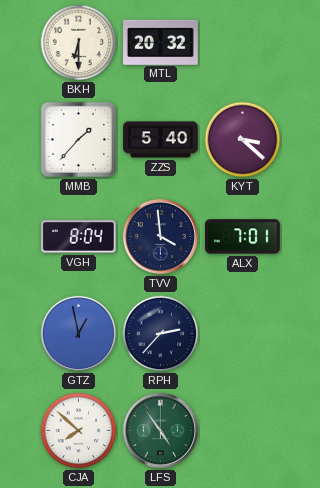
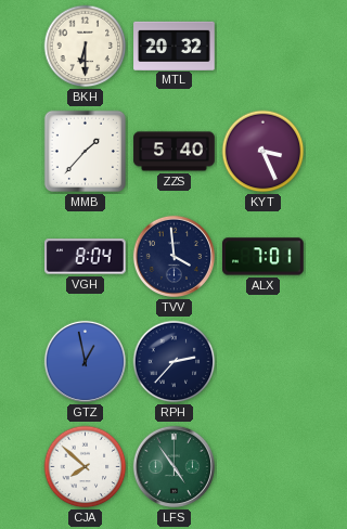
KYT: 3:22 -> 3:26
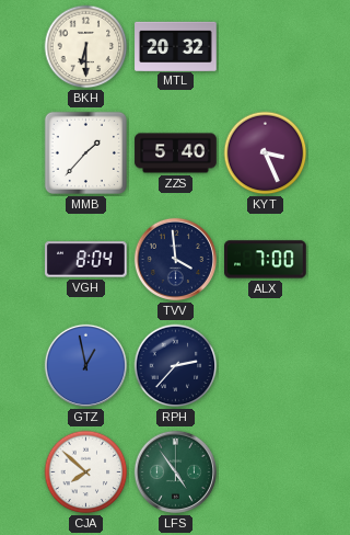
ALX: 7:01 -> 7:00
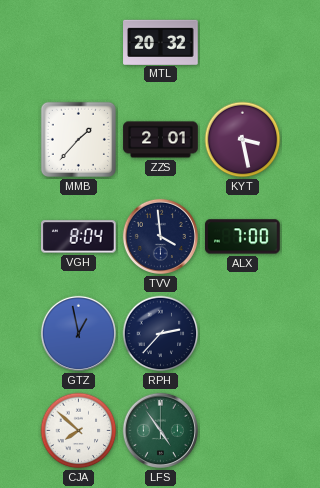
BKH: 6:30 -> none
ZZS: 5:40 -> 2:01
KYT: 3:26 -> 3:28
